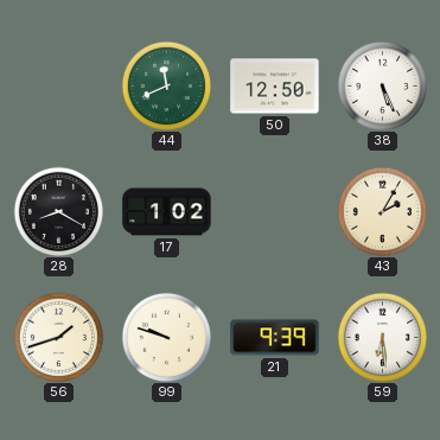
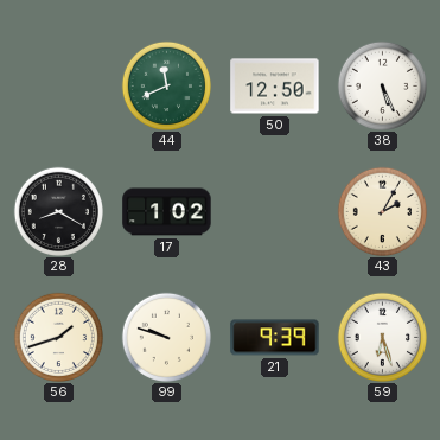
59: 6:29 -> 6:27
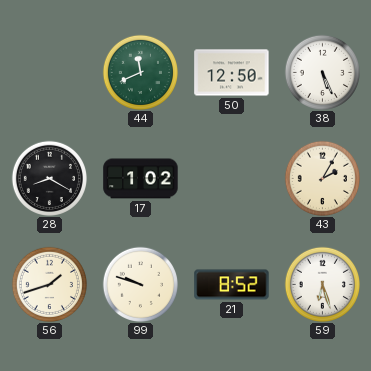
21: 9:39 -> 8:52
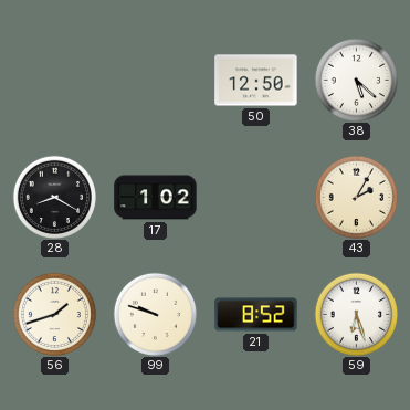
44: 11:41 -> none
38: 5:26 -> 5:22
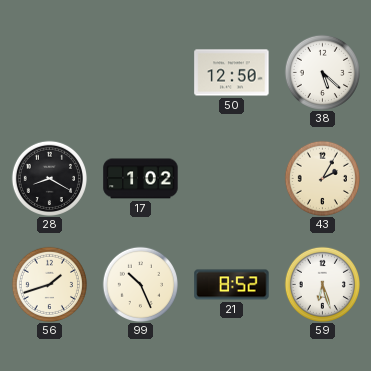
99: 9:48 -> 10:26
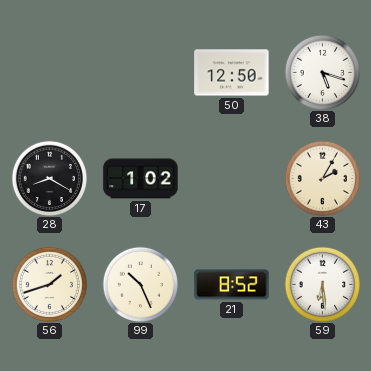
38: 5:22 -> 5:18
59: 6:27 -> 6:29
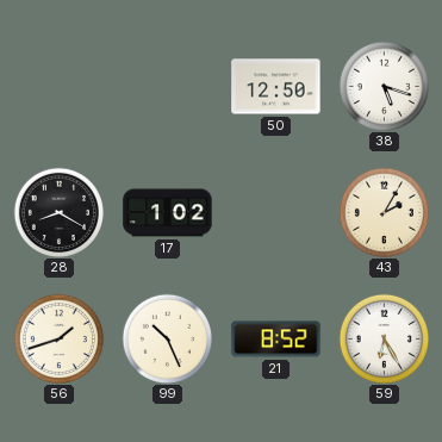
59: 6:29 -> 6:25
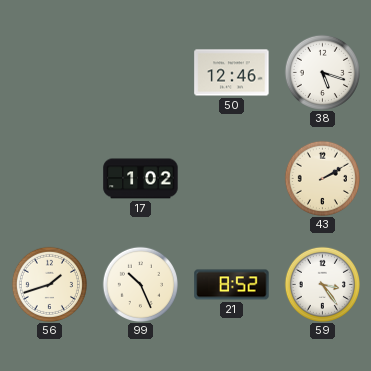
50: 12:50 -> 12:46
28: 8:20 -> none
43: 2:05 -> 2:10
59: 6:25 -> 3:24
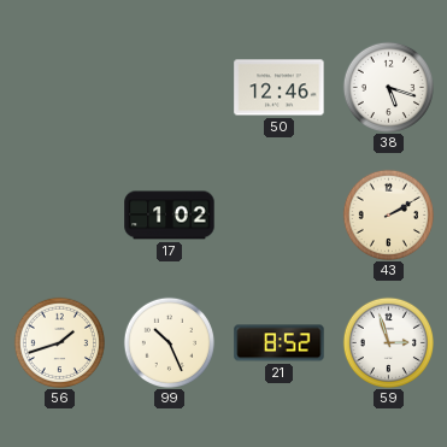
59: 3:24 -> 2:57
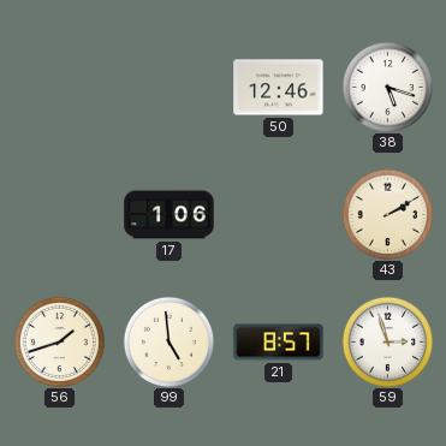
17: 1:02 -> 1:06
99: 10:26 -> 4:59
21: 8:52 -> 8:57
